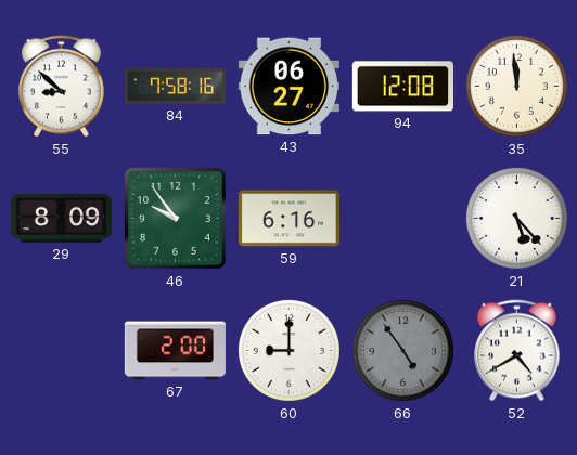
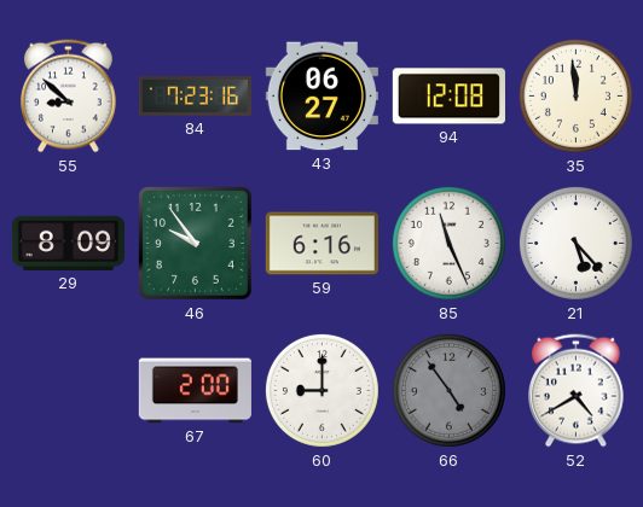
84: 7:58 -> 7:23
85: none -> 11:26
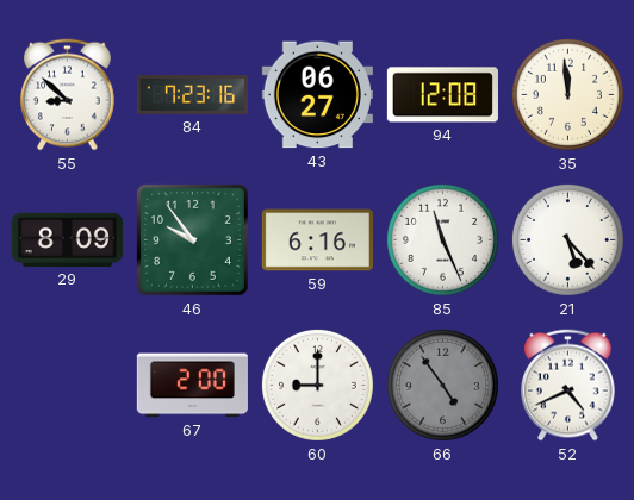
52: 4:40 -> 4:41
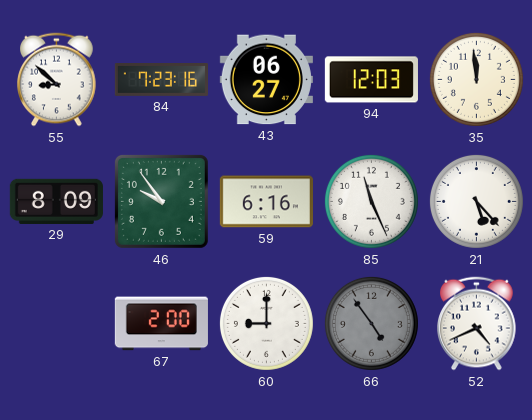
94: 12:08 -> 12:03
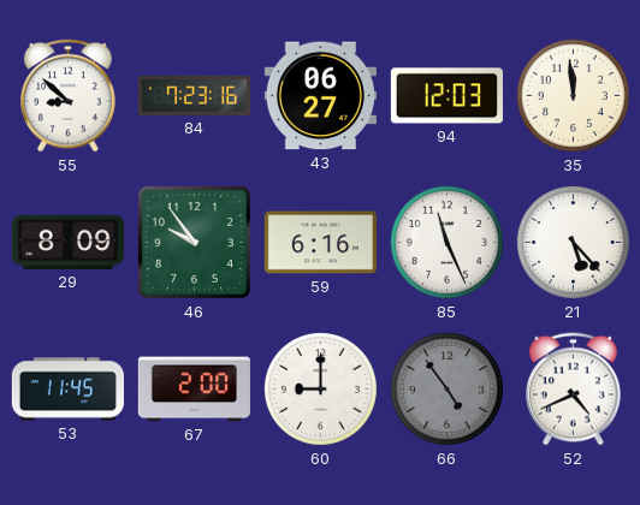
53: none -> 11:45
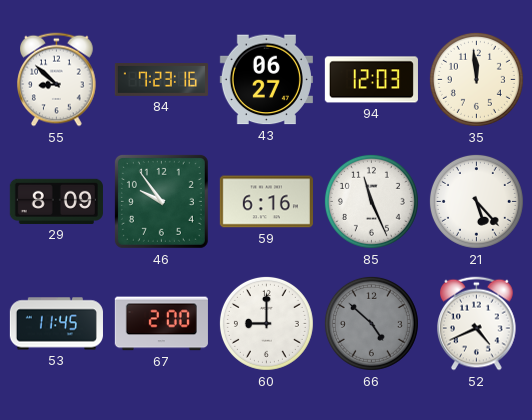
66: 4:54 -> 4:52
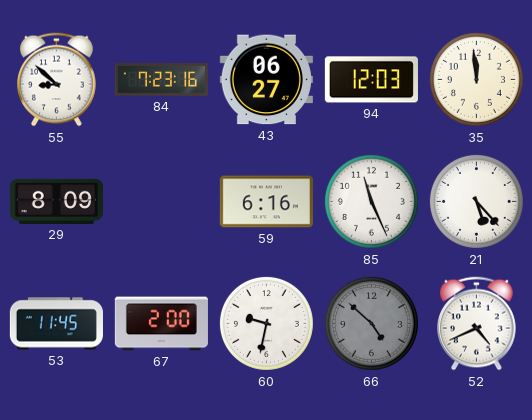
46: 9:54 -> none
60: 9:00 -> 9:32
